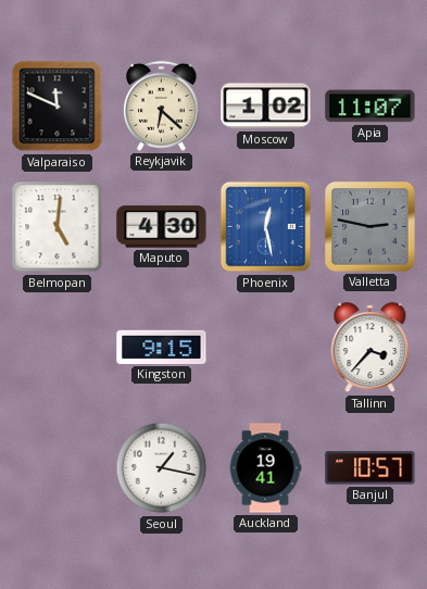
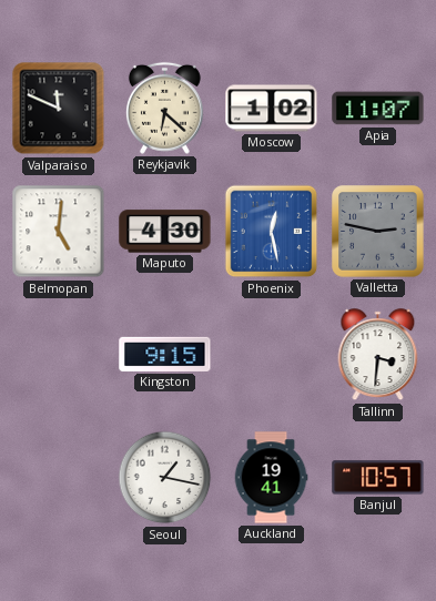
Tallinn: 3:37 -> 3:31
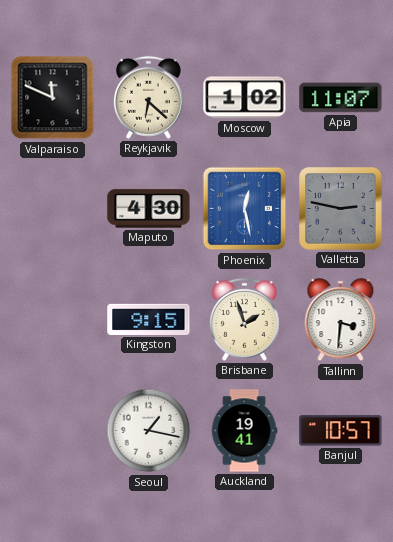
Belmopan: 5:01 -> none
Brisbane: none -> 1:57
